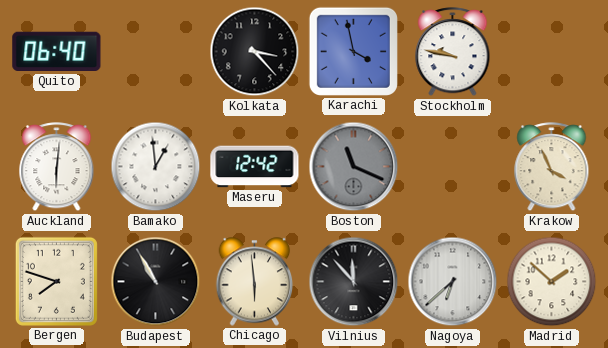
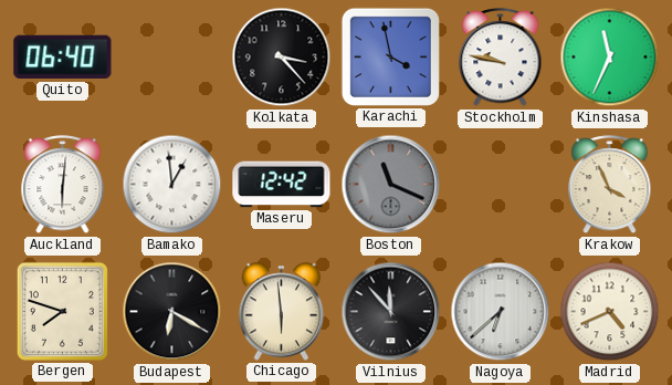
Kinshasa: none -> 11:34
Budapest: 10:55 -> 6:20
Madrid: 1:52 -> 4:41
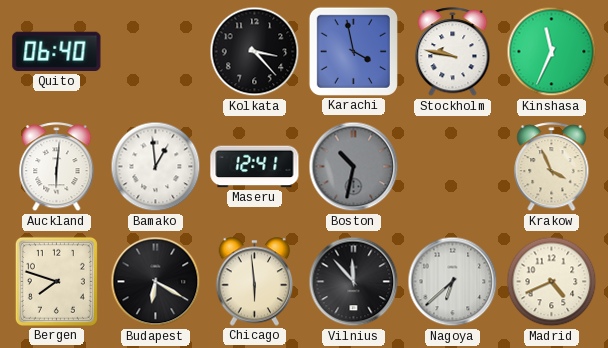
Maseru: 12:42 -> 12:41
Boston: 11:19 -> 10:32
